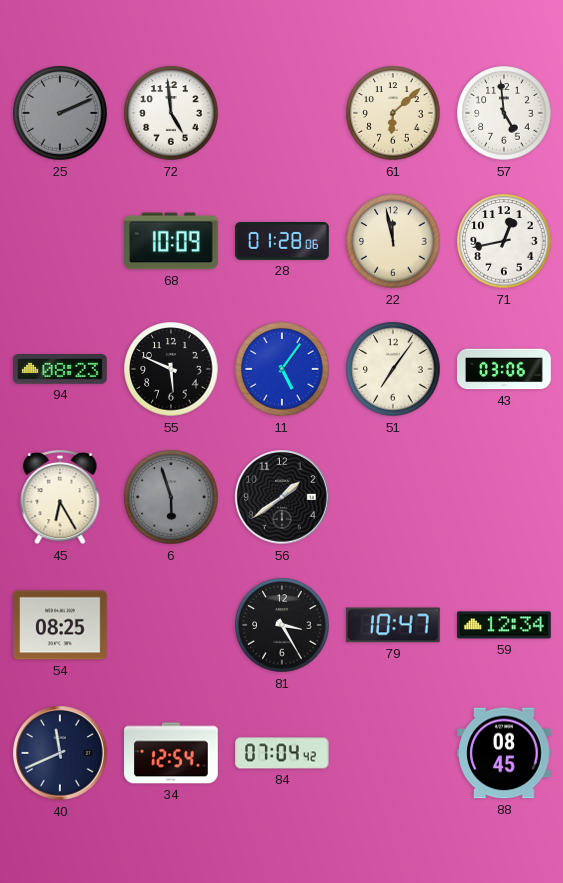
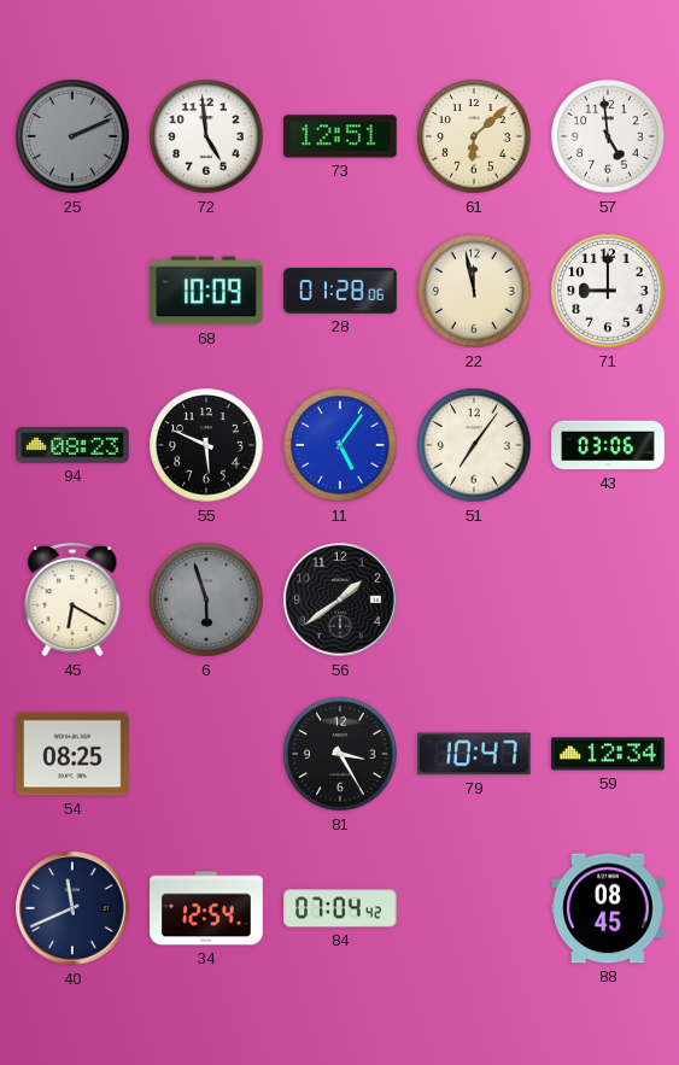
73: none -> 12:51
71: 12:43 -> 9:00
45: 6:25 -> 6:20
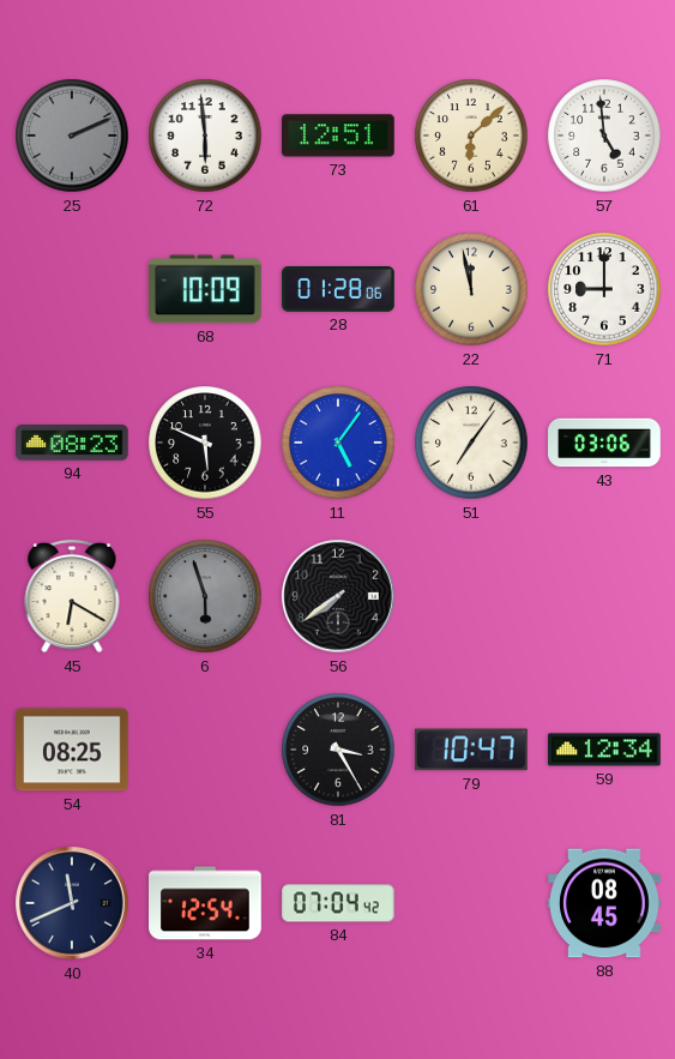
72: 4:59 -> 5:59
56: 1:39 -> 7:39
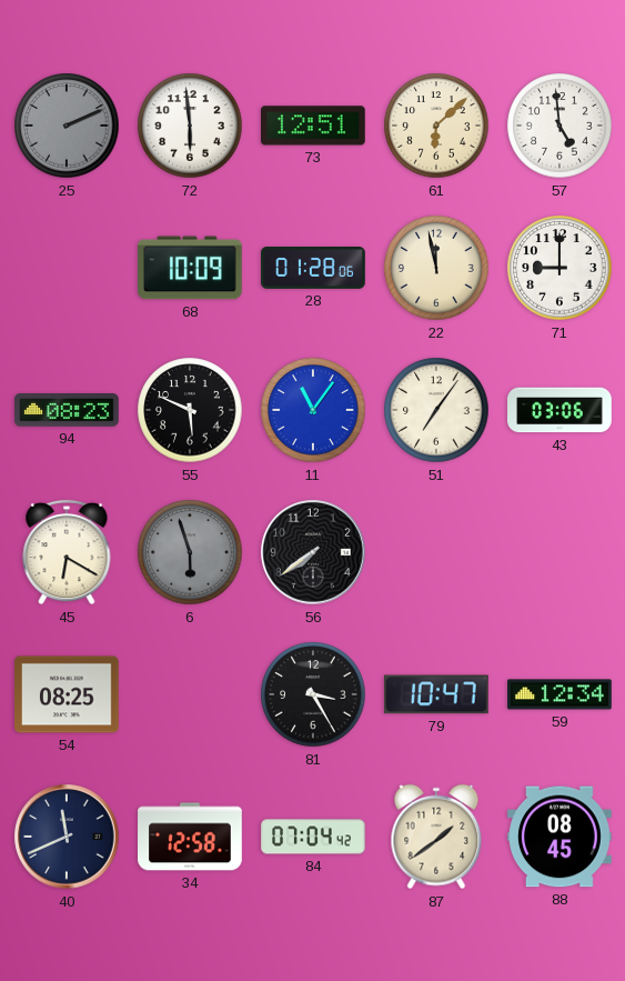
11: 5:06 -> 11:06
34: 12:54 -> 12:58
87: none -> 1:39
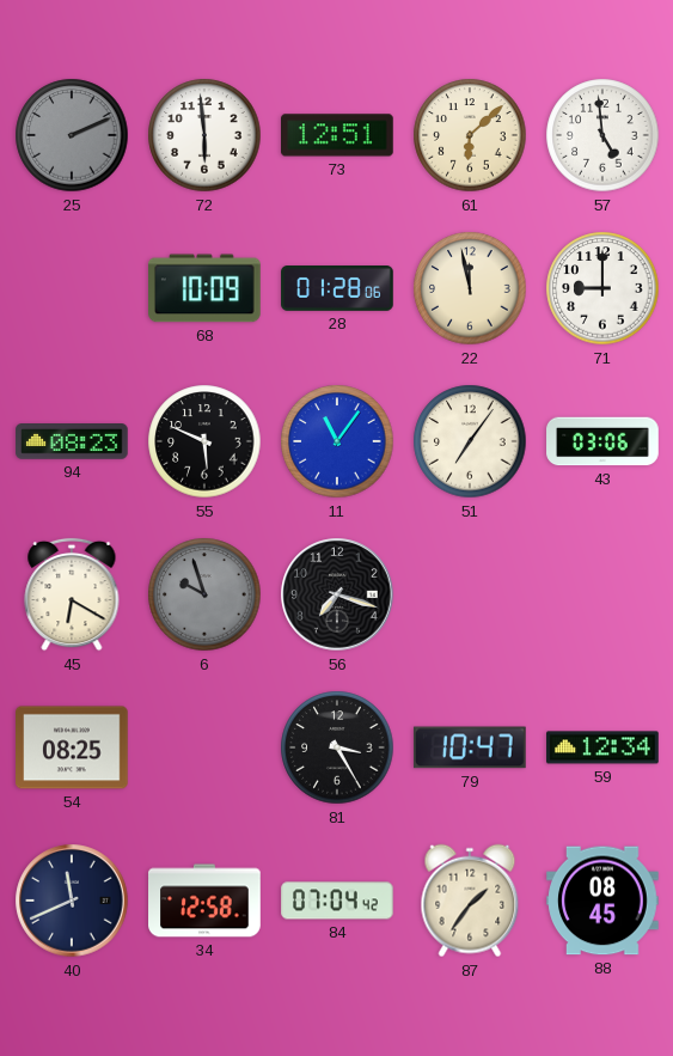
6: 5:57 -> 9:57
56: 7:39 -> 7:18
87: 1:39 -> 1:36
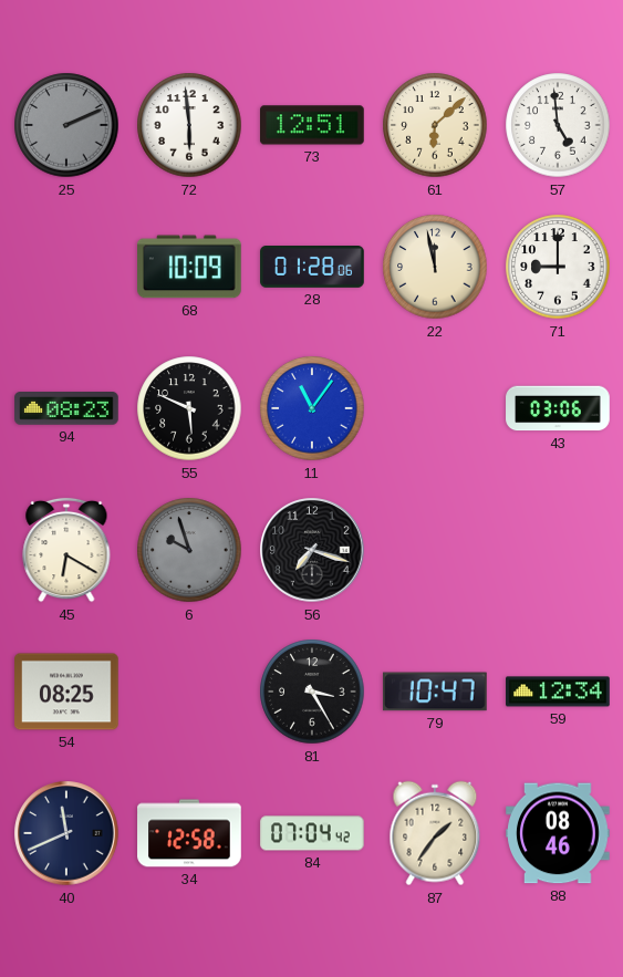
51: 7:06 -> none
88: 08:45 -> 08:46
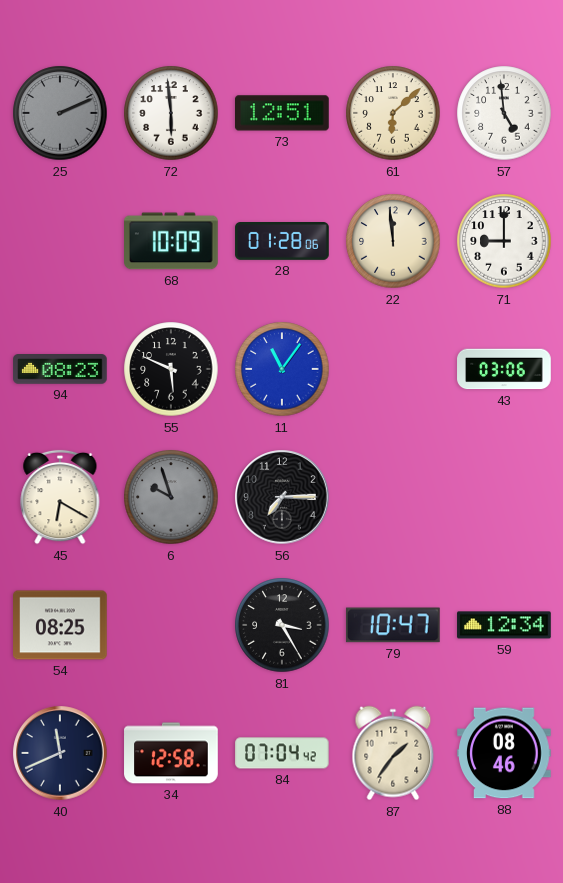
22: 11:58 -> 11:59
56: 7:18 -> 7:15
